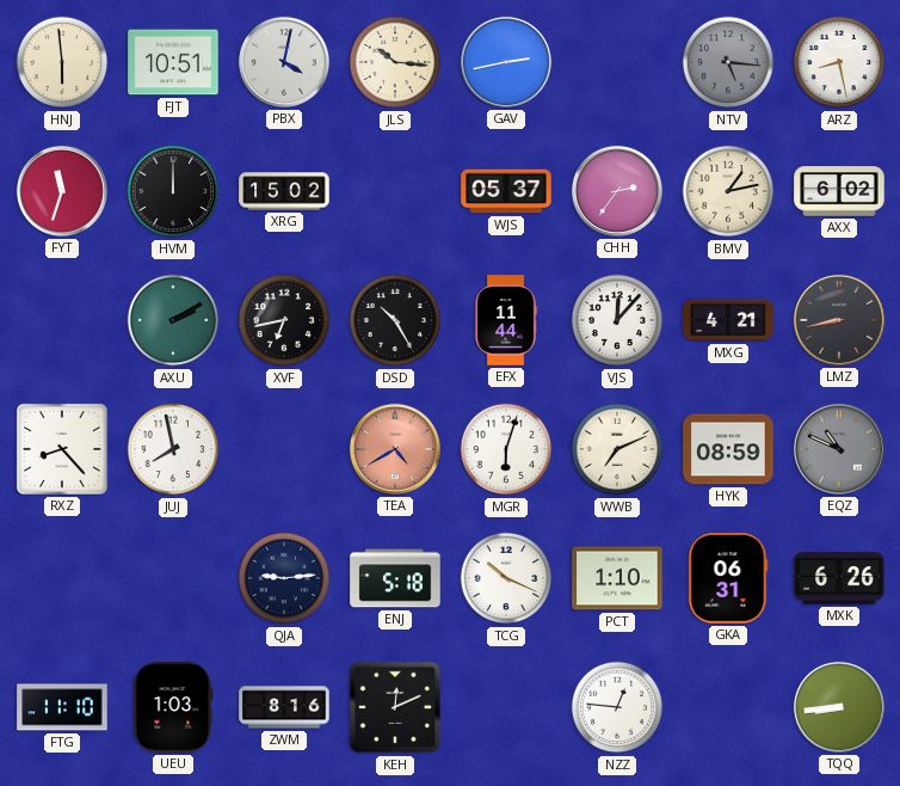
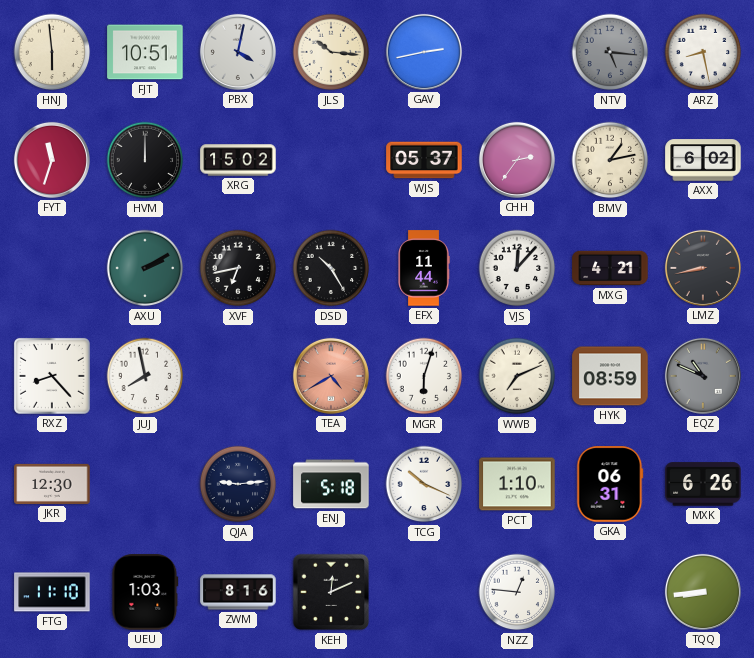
JKR: none -> 12:30
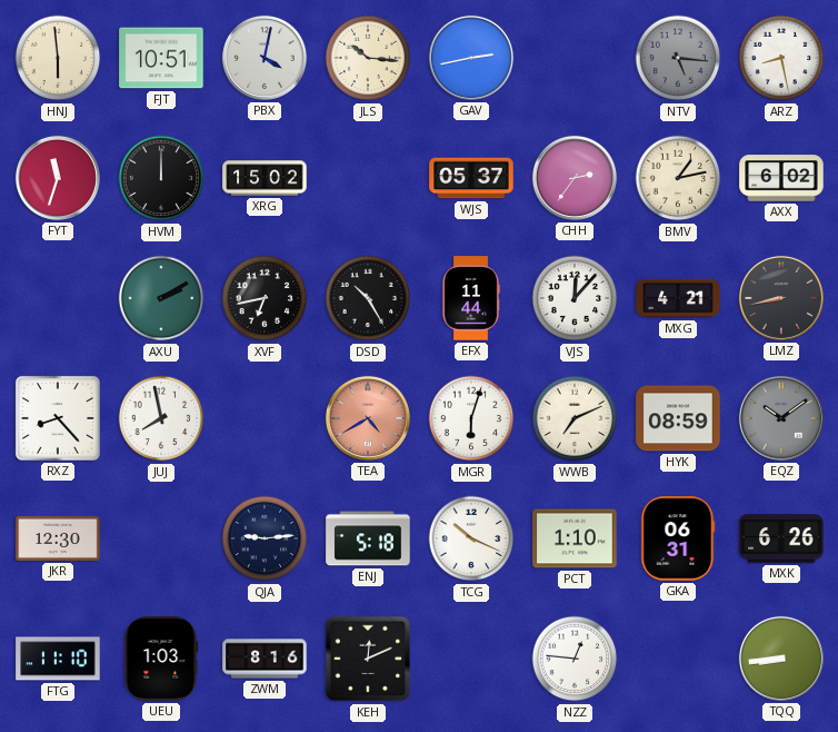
EQZ: 10:49 -> 10:09
